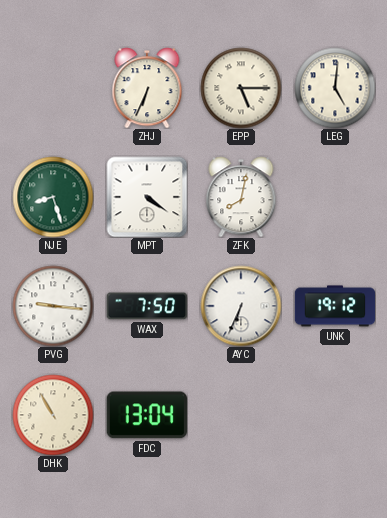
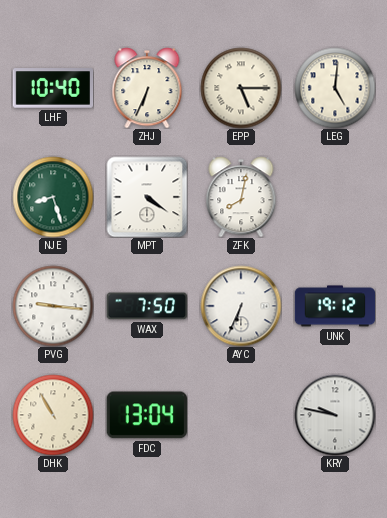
LHF: none -> 10:40
KRY: none -> 9:47
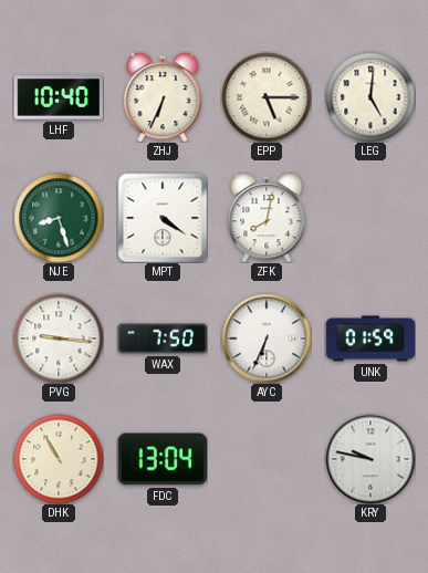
UNK: 19:12 -> 01:59
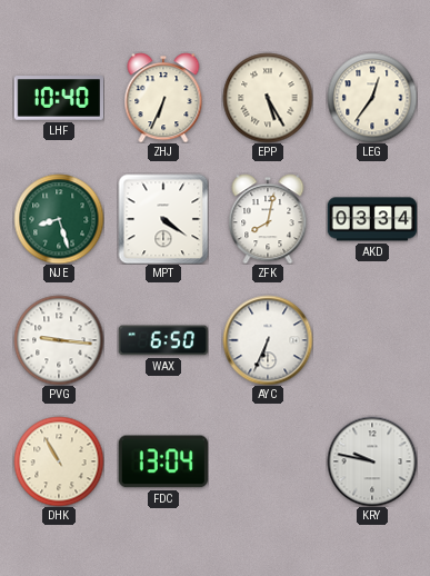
EPP: 5:15 -> 5:25
LEG: 5:01 -> 12:36
AKD: none -> 03:34
WAX: 7:50 -> 6:50
UNK: 01:59 -> none
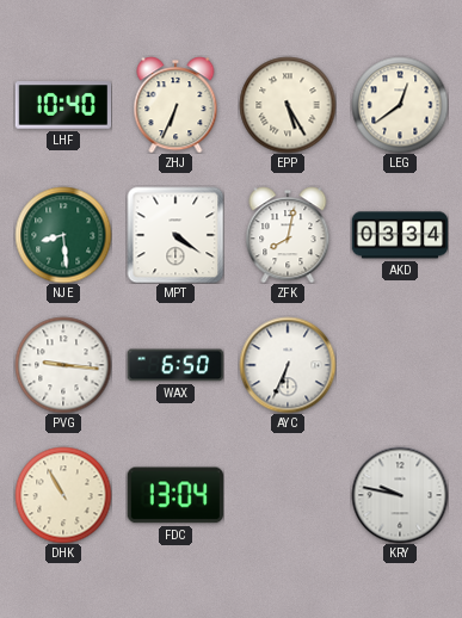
LEG: 12:36 -> 12:39
NJE: 8:27 -> 8:29
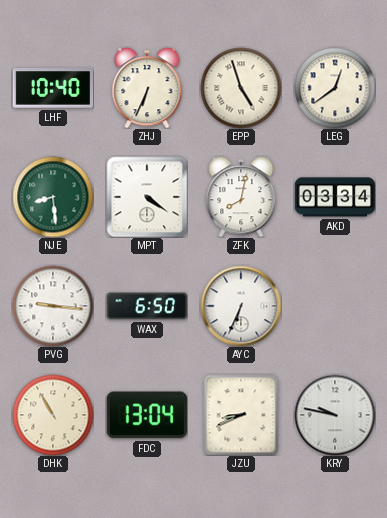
EPP: 5:25 -> 4:57
JZU: none -> 8:41
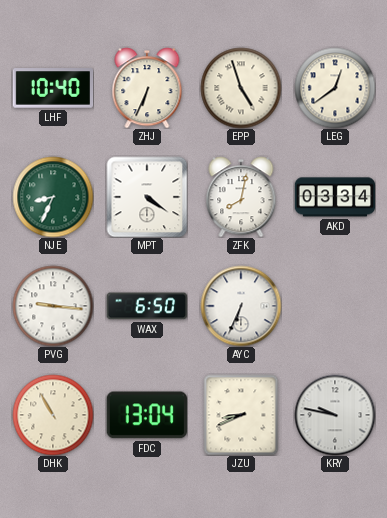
NJE: 8:29 -> 8:34
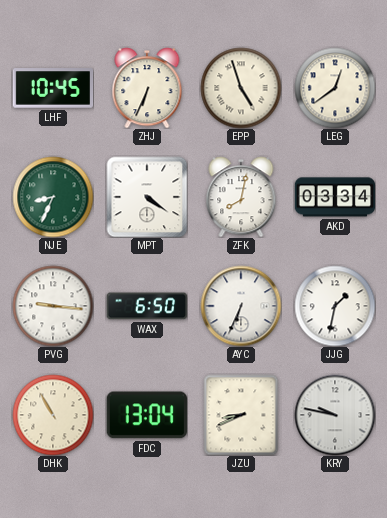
LHF: 10:40 -> 10:45
JJG: none -> 1:32
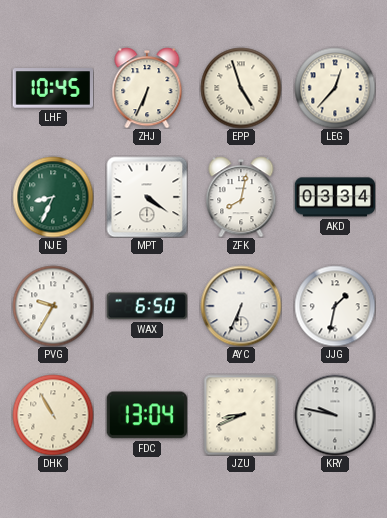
LEG: 12:39 -> 12:37
PVG: 9:16 -> 9:35
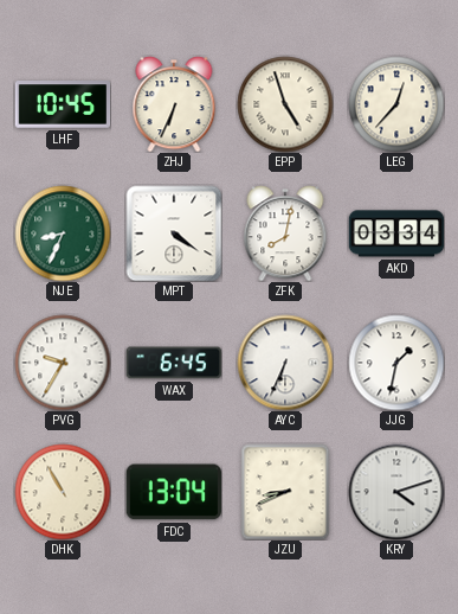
WAX: 6:50 -> 6:45
KRY: 9:47 -> 4:12
